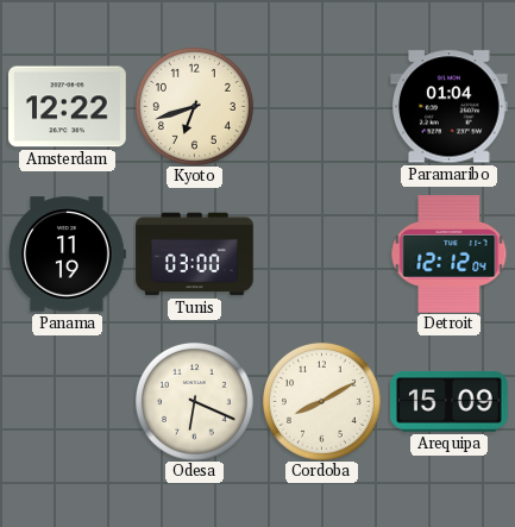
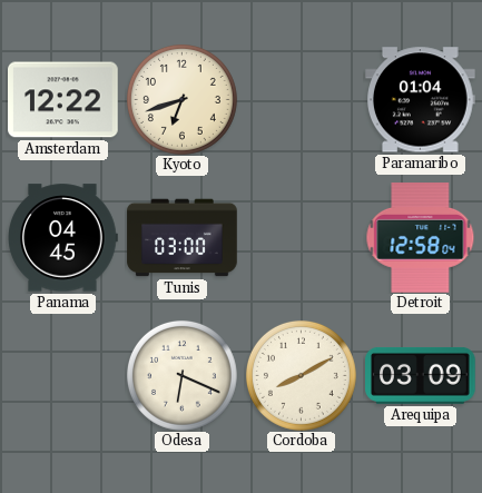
Panama: 11:19 -> 04:45
Detroit: 12:12 -> 12:58
Arequipa: 15:09 -> 03:09
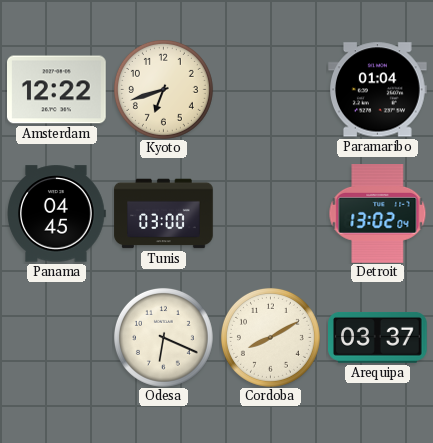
Detroit: 12:58 -> 13:02
Arequipa: 03:09 -> 03:37
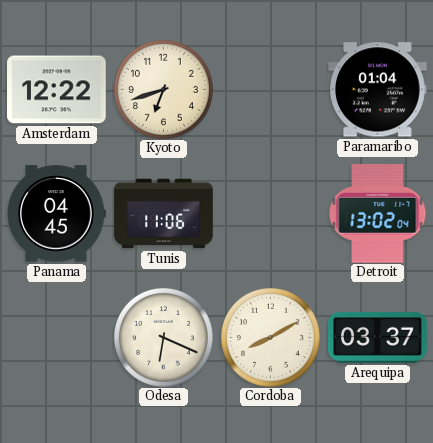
Tunis: 03:00 -> 11:06
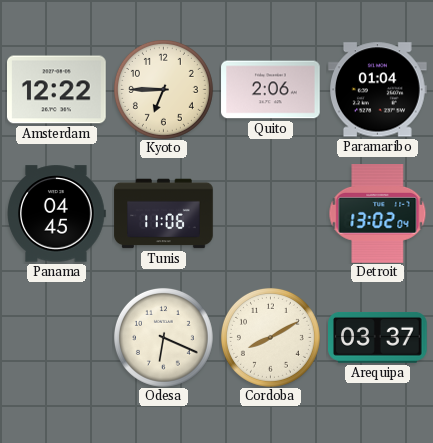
Kyoto: 6:42 -> 6:45
Quito: none -> 2:06
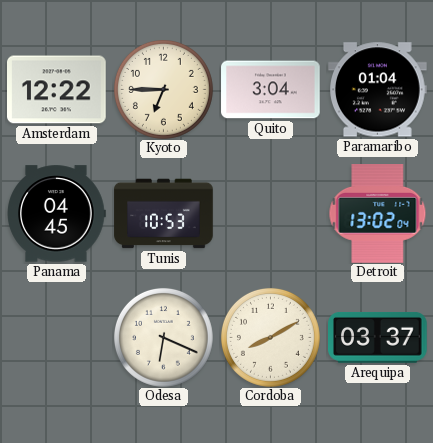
Quito: 2:06 -> 3:04
Tunis: 11:06 -> 10:53
